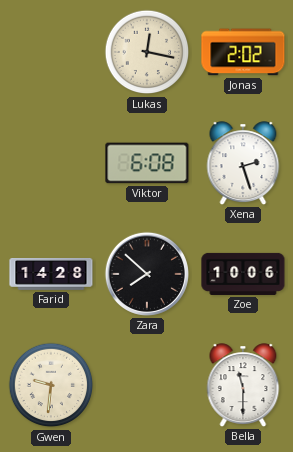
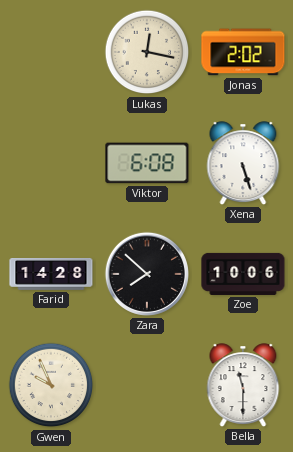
Xena: 2:27 -> 5:27
Gwen: 9:31 -> 9:56
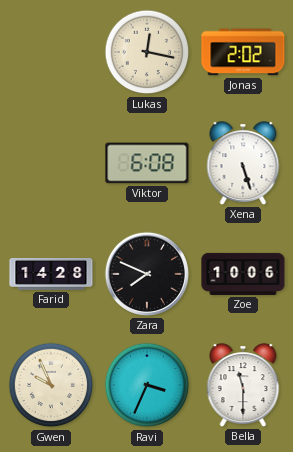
Zara: 7:52 -> 7:49
Ravi: none -> 3:34
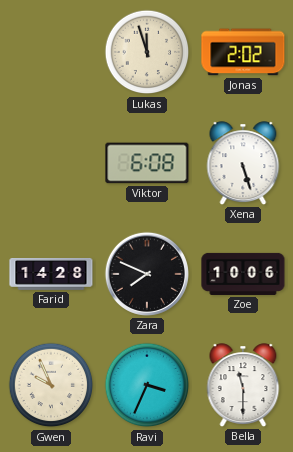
Lukas: 12:17 -> 11:57
